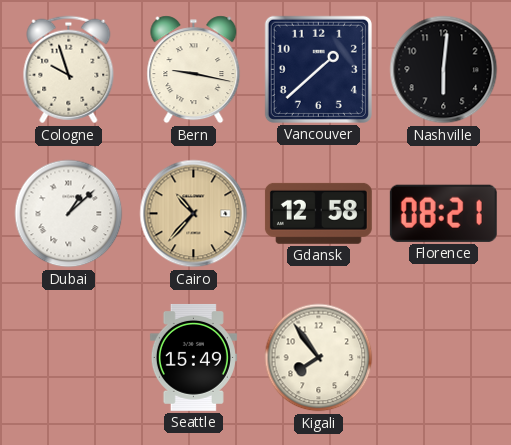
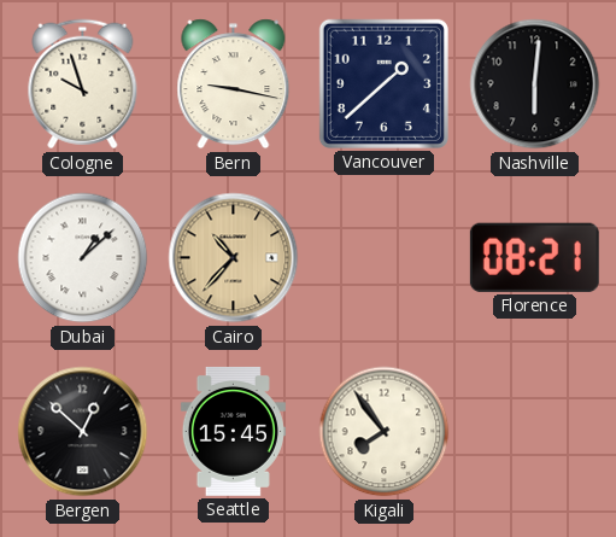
Gdansk: 12:58 -> none
Bergen: none -> 12:52
Seattle: 15:49 -> 15:45
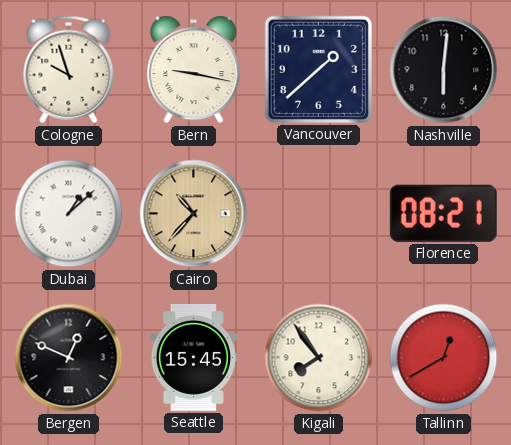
Bergen: 12:52 -> 12:49
Tallinn: none -> 12:40
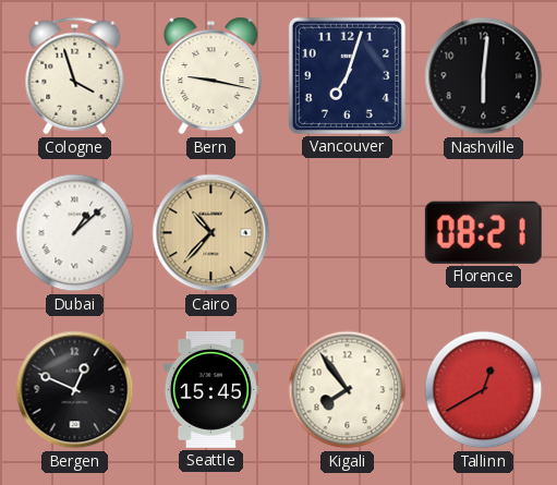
Cologne: 9:57 -> 3:57
Vancouver: 1:38 -> 7:03
